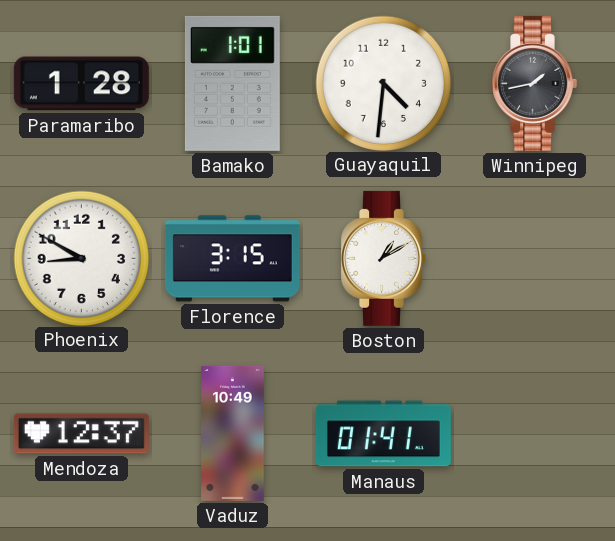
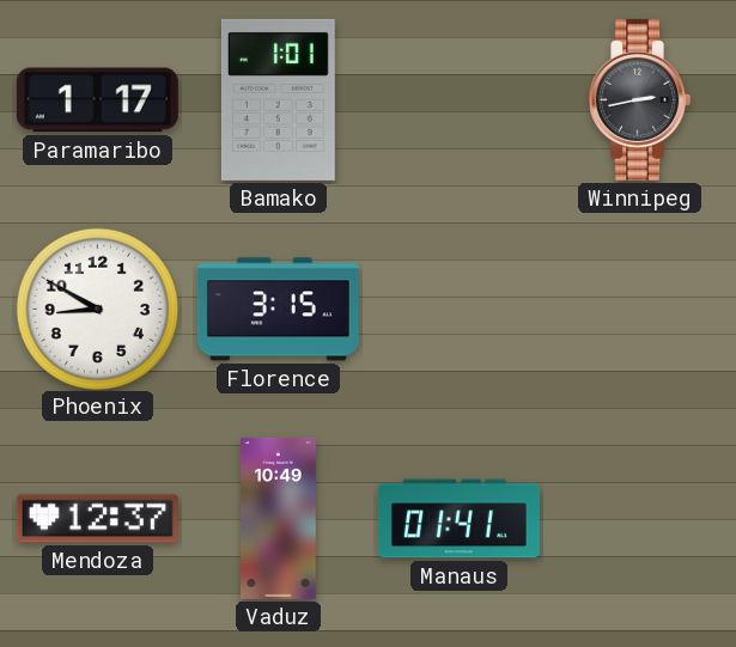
Paramaribo: 1:28 -> 1:17
Guayaquil: 4:31 -> none
Winnipeg: 1:43 -> 2:43
Boston: 1:10 -> none
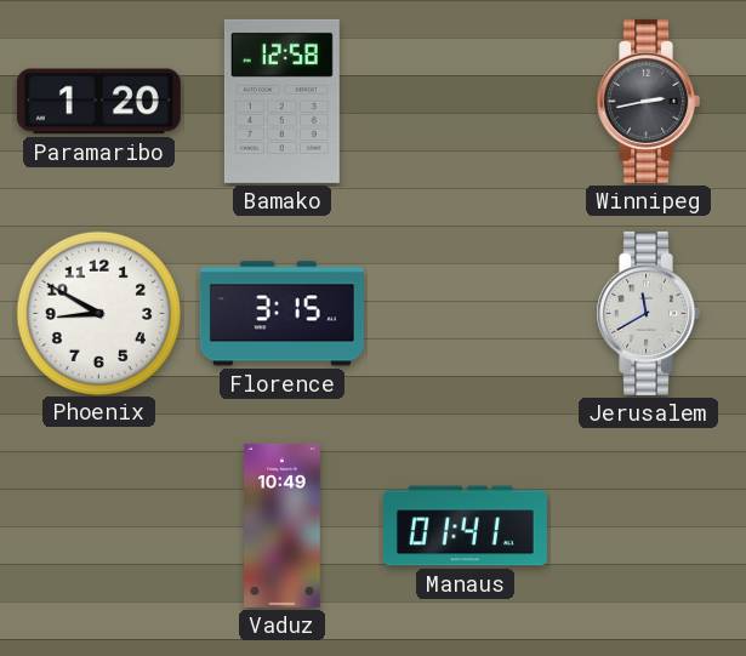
Paramaribo: 1:17 -> 1:20
Bamako: 1:01 -> 12:58
Jerusalem: none -> 11:40
Mendoza: 12:37 -> none
